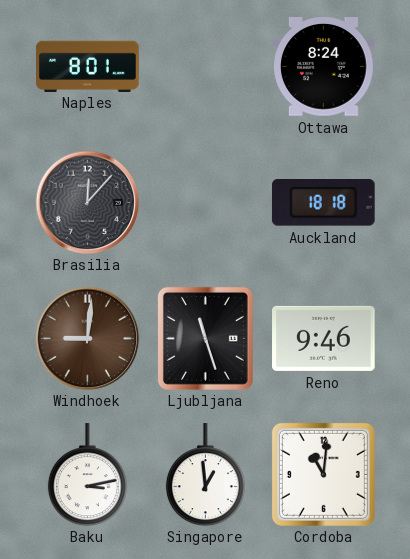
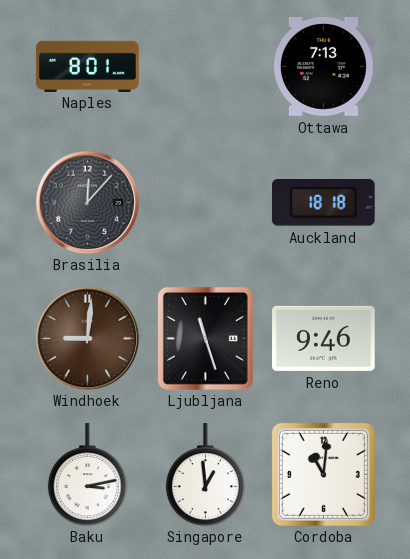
Ottawa: 8:24 -> 7:13
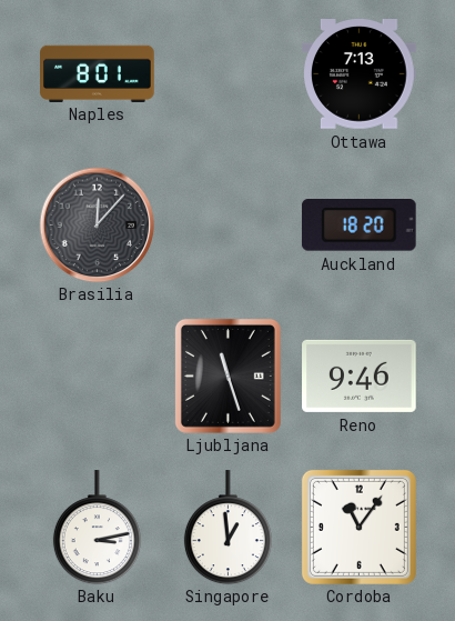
Auckland: 18:18 -> 18:20
Windhoek: 9:01 -> none
Cordoba: 11:01 -> 11:06
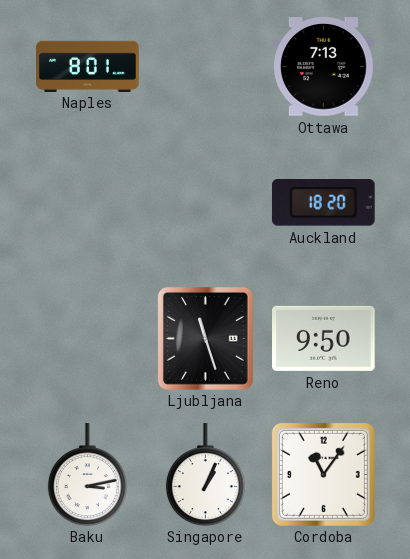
Brasilia: 12:07 -> none
Reno: 9:46 -> 9:50
Singapore: 12:59 -> 1:04
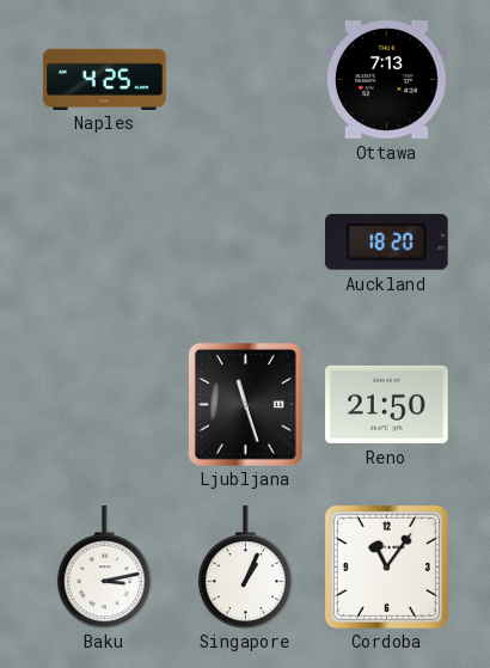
Naples: 8:01 -> 4:25
Reno: 9:50 -> 21:50
